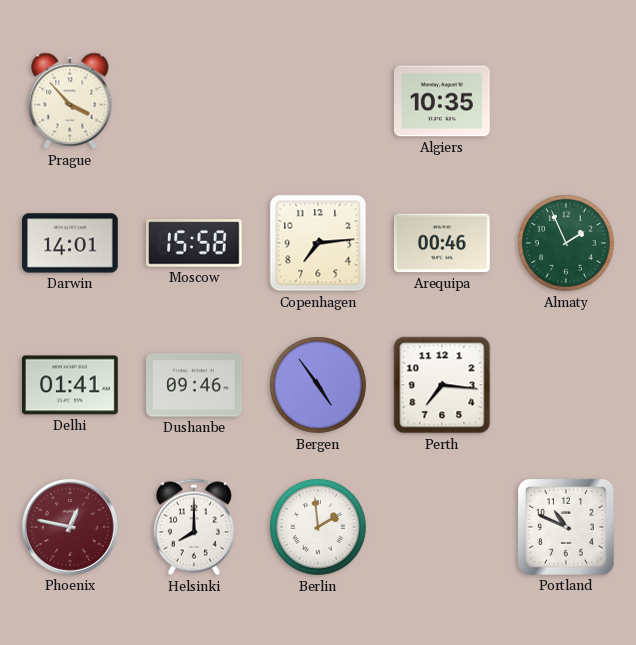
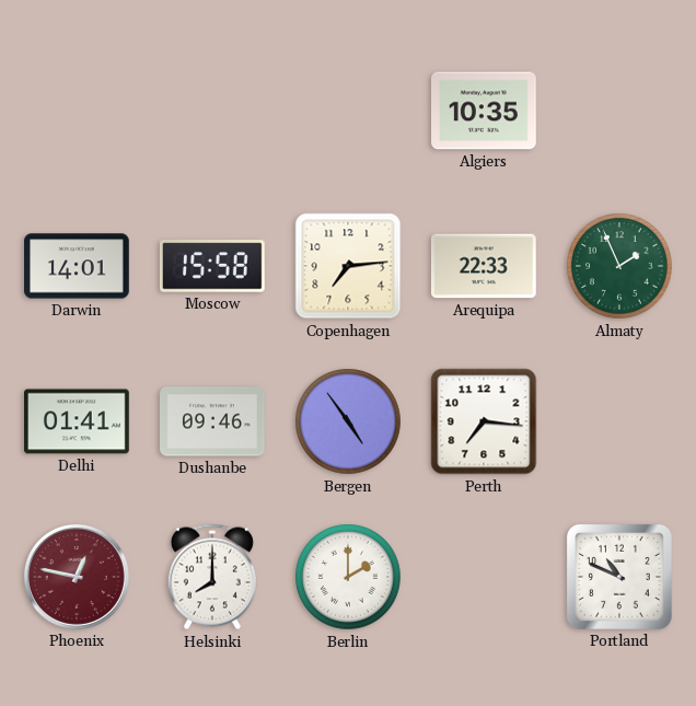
Prague: 3:53 -> none
Arequipa: 00:46 -> 22:33
Berlin: 1:59 -> 2:00
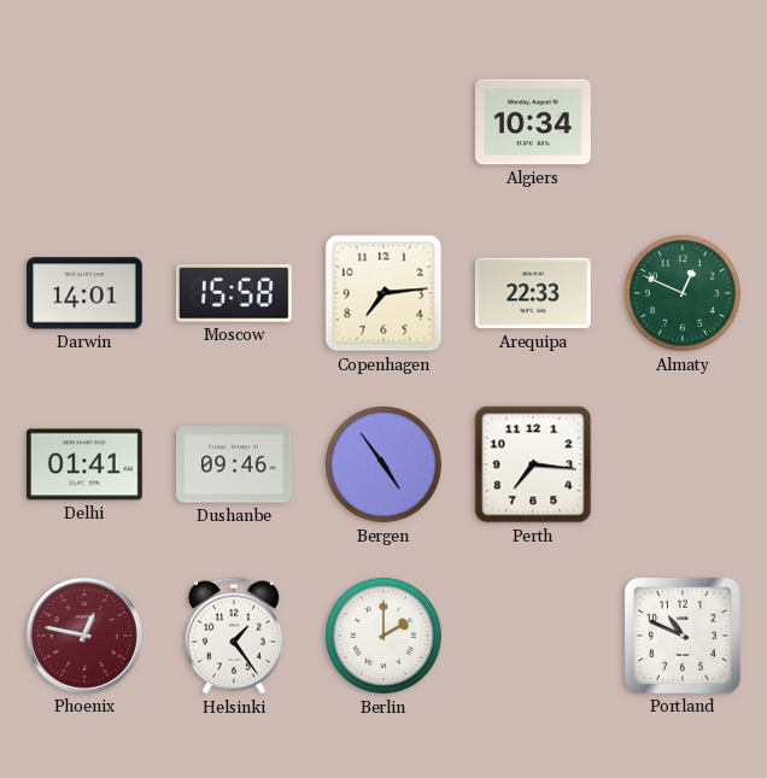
Algiers: 10:35 -> 10:34
Almaty: 1:56 -> 12:49
Helsinki: 8:00 -> 1:24
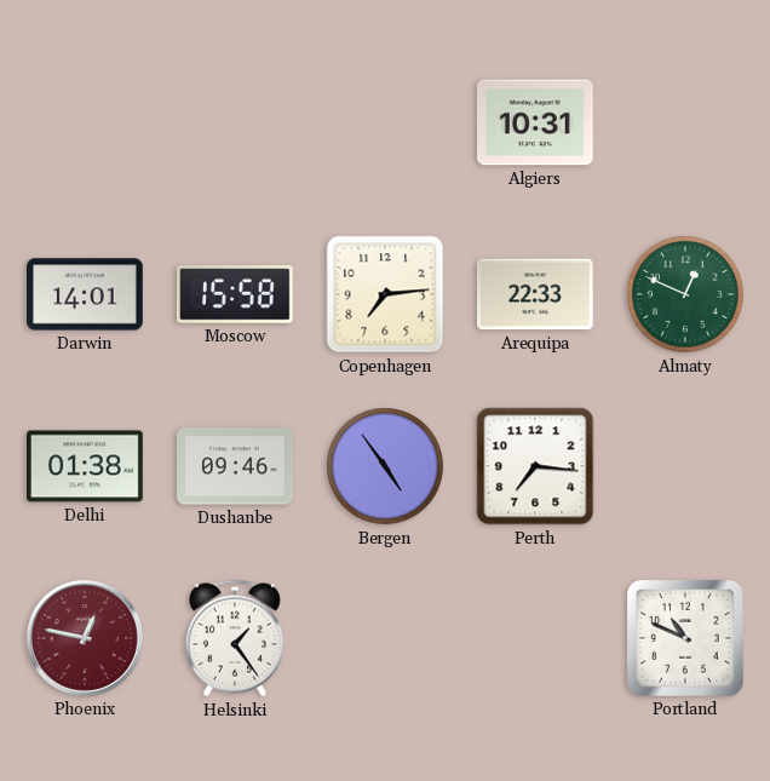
Algiers: 10:34 -> 10:31
Delhi: 01:41 -> 01:38
Berlin: 2:00 -> none
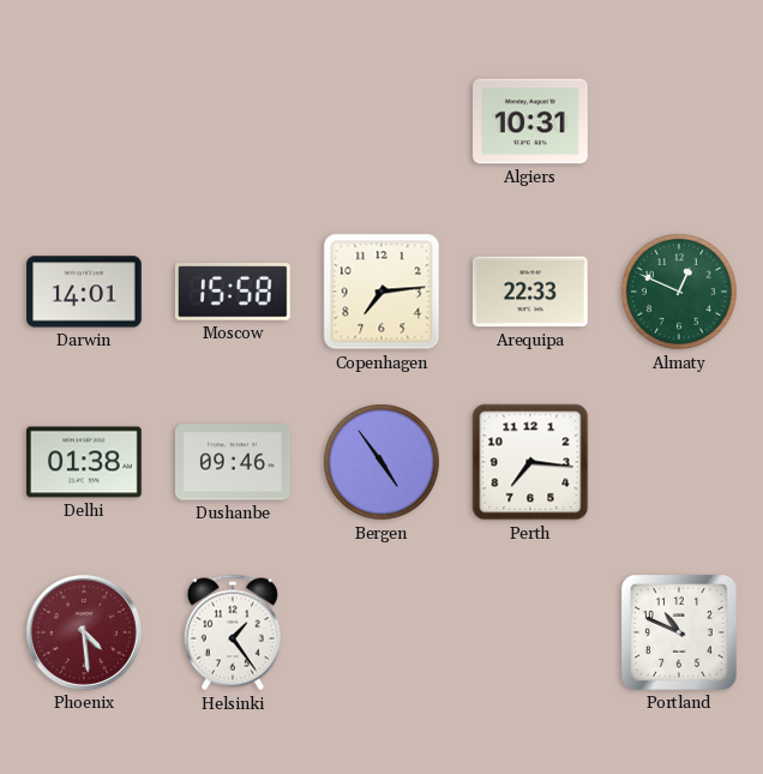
Phoenix: 12:47 -> 4:29
